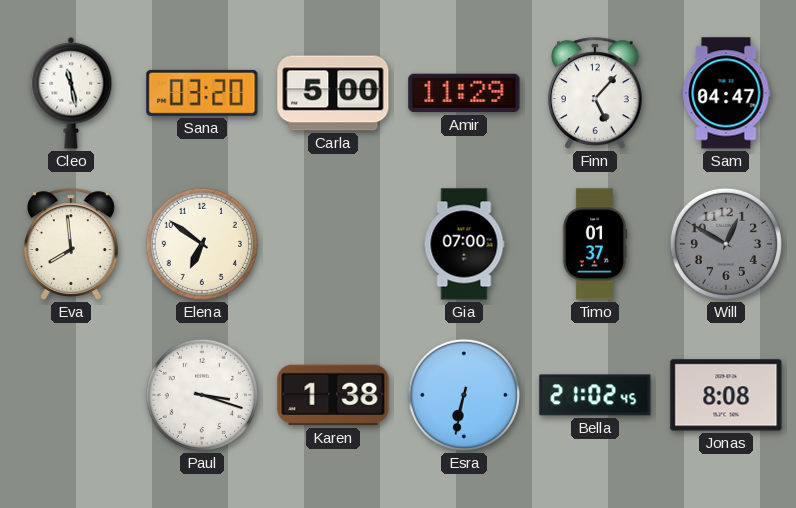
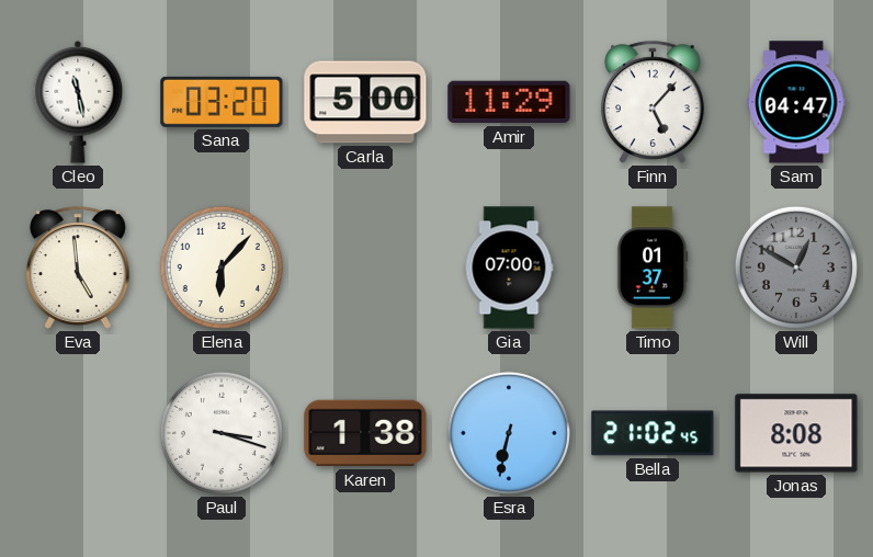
Eva: 7:59 -> 4:59
Elena: 6:51 -> 6:07
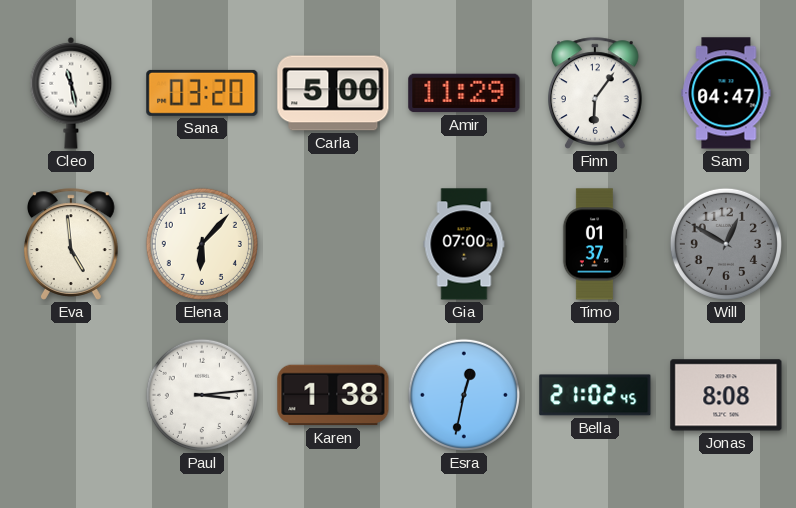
Finn: 5:07 -> 6:06
Paul: 3:18 -> 3:14
Esra: 6:32 -> 12:32
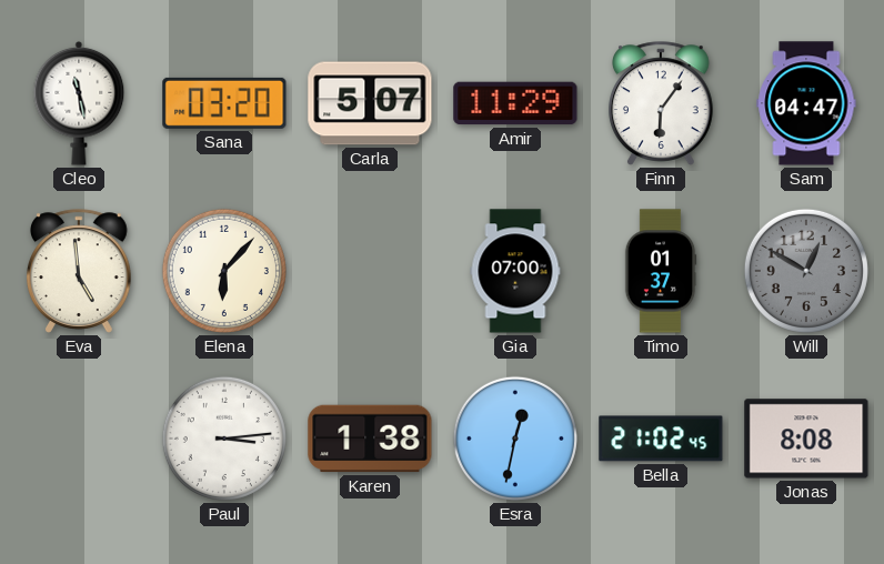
Carla: 5:00 -> 5:07
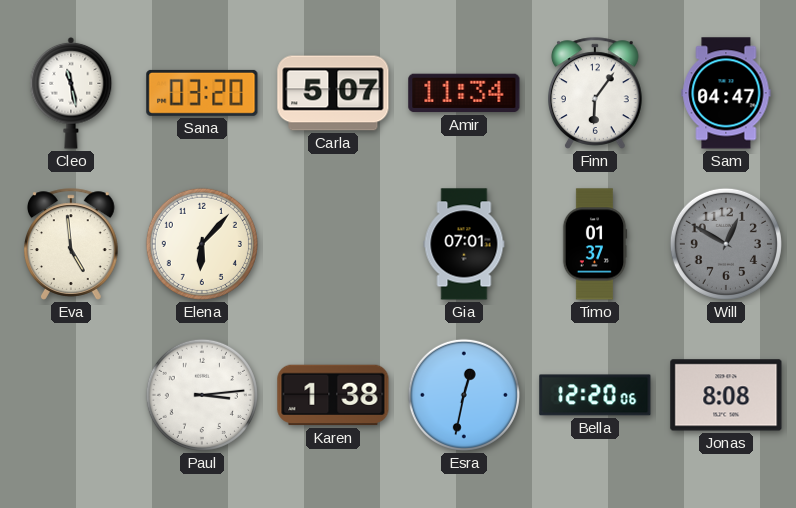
Amir: 11:29 -> 11:34
Gia: 07:00 -> 07:01
Bella: 21:02 -> 12:20
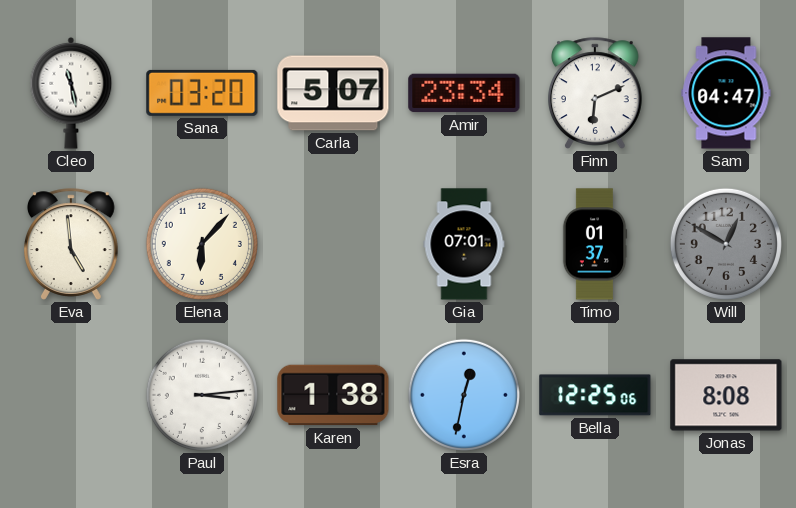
Amir: 11:34 -> 23:34
Finn: 6:06 -> 6:11
Bella: 12:20 -> 12:25
